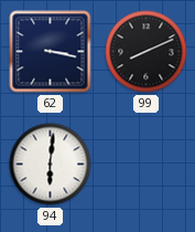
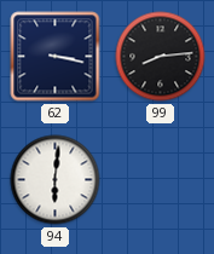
99: 8:11 -> 8:14
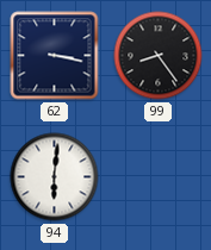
99: 8:14 -> 8:24
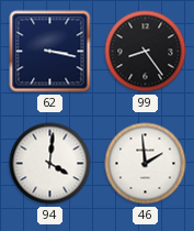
94: 6:01 -> 4:01
46: none -> 1:59
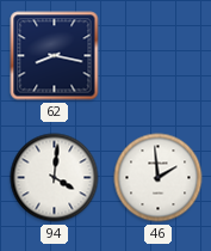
62: 3:17 -> 8:17
99: 8:24 -> none
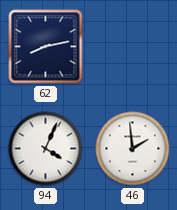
62: 8:17 -> 8:13
94: 4:01 -> 4:04
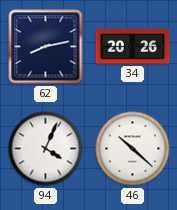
34: none -> 20:26
46: 1:59 -> 10:22
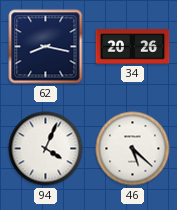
62: 8:13 -> 8:17
46: 10:22 -> 5:22
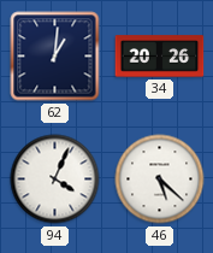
62: 8:17 -> 1:01
